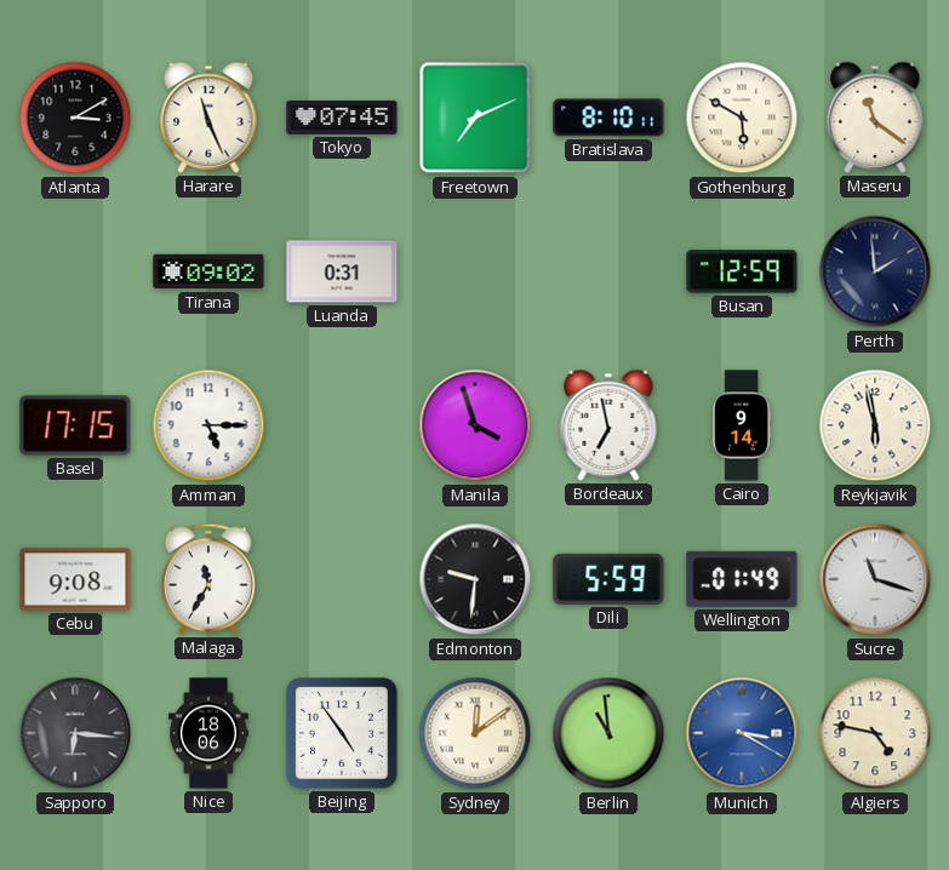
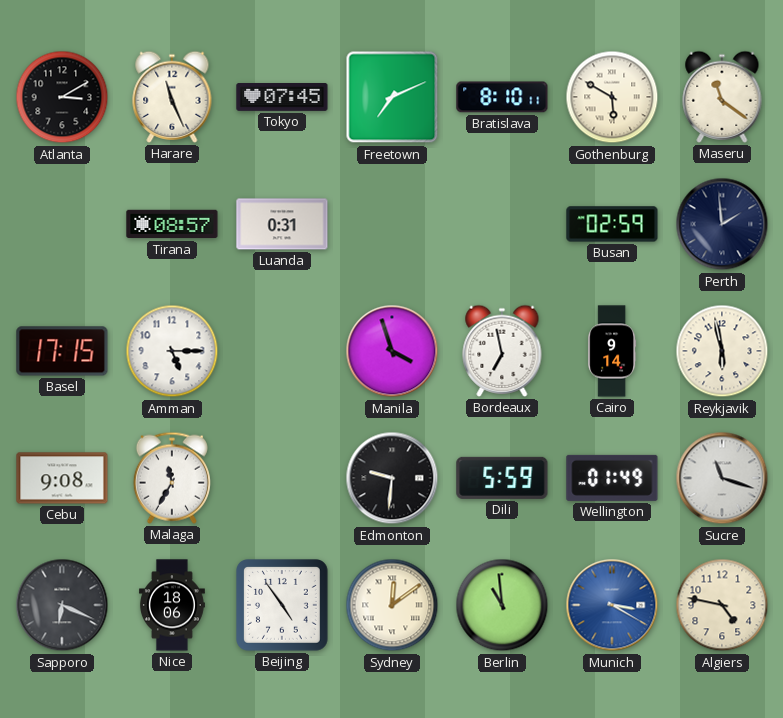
Tirana: 09:02 -> 08:57
Busan: 12:59 -> 02:59
Sapporo: 6:16 -> 6:19
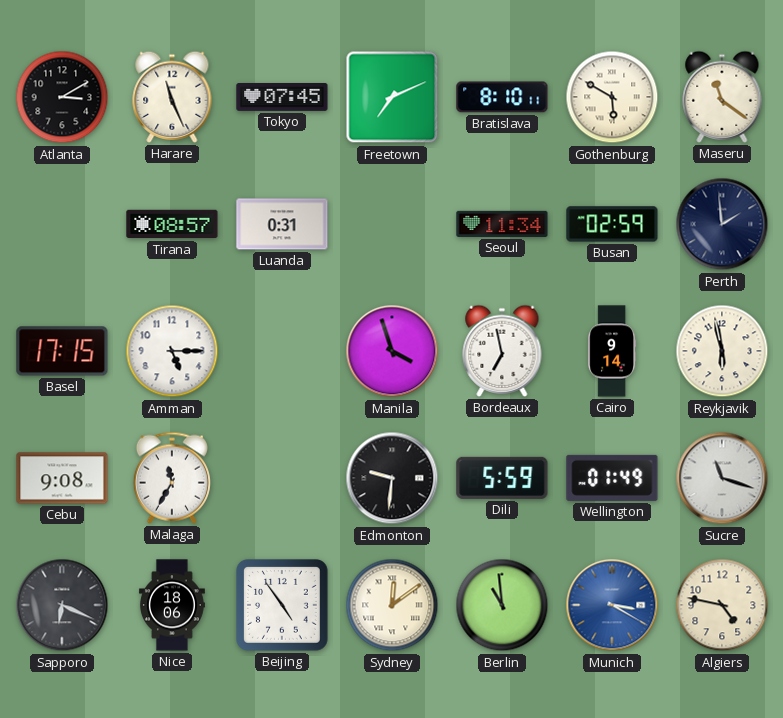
Seoul: none -> 11:34
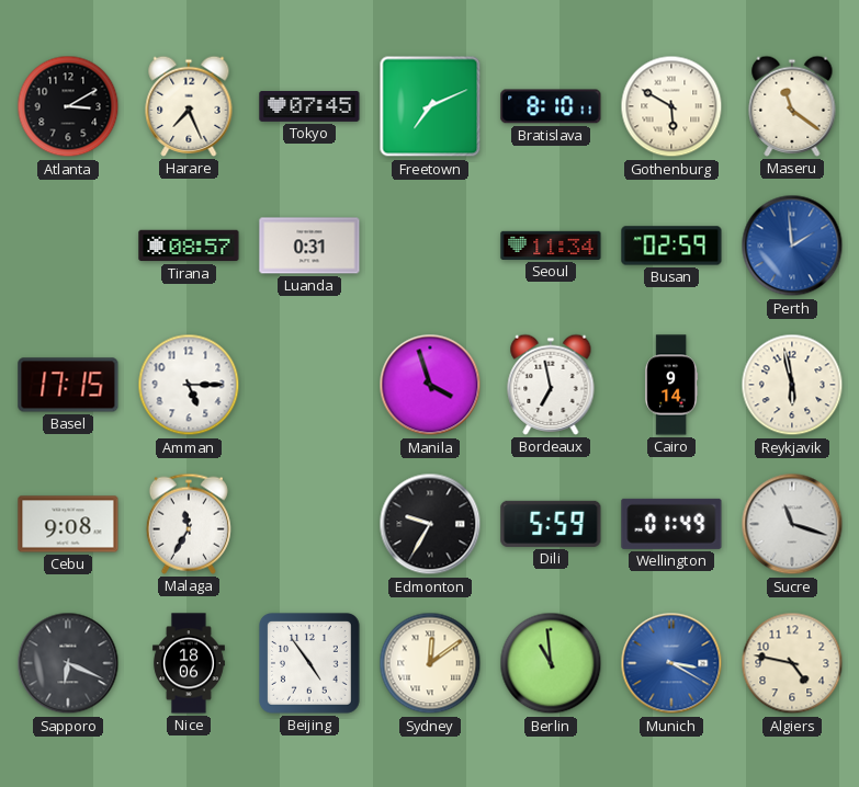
Harare: 11:26 -> 7:26
Perth dial: navy -> blue
Edmonton: 9:31 -> 9:35
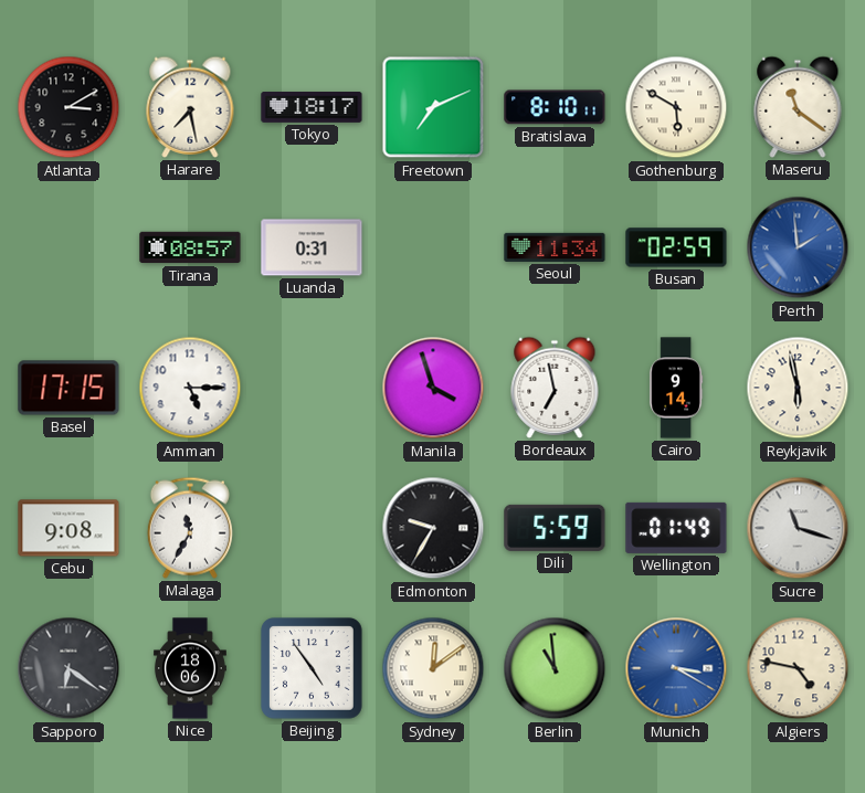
Harare: 7:26 -> 7:28
Tokyo: 07:45 -> 18:17
Sapporo: 6:19 -> 6:21
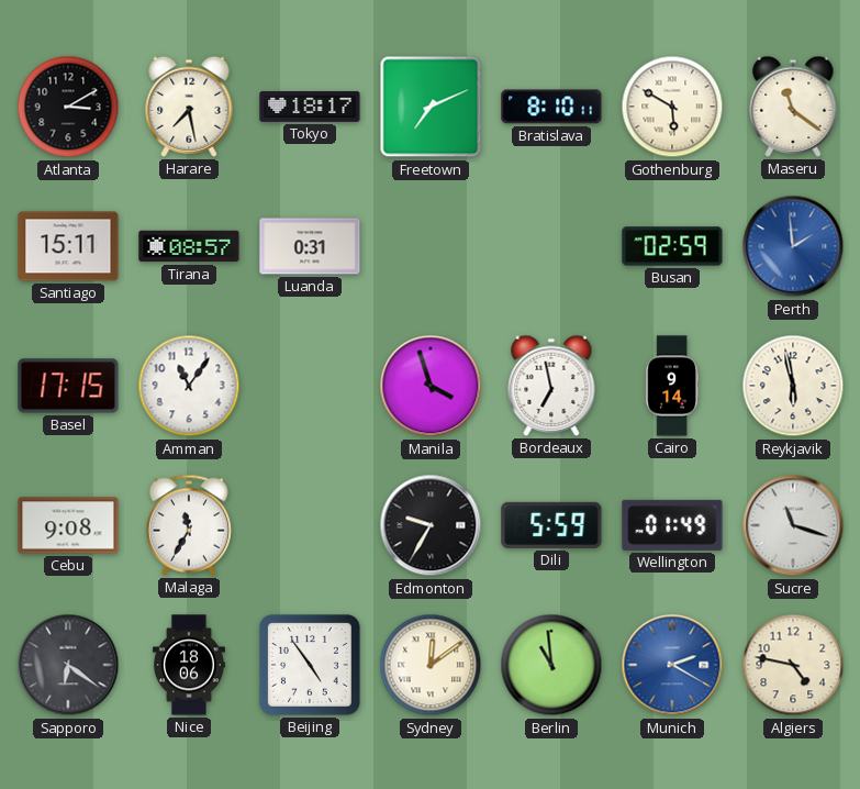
Santiago: none -> 15:11
Seoul: 11:34 -> none
Amman: 5:15 -> 11:06
Munich: 3:20 -> 2:20
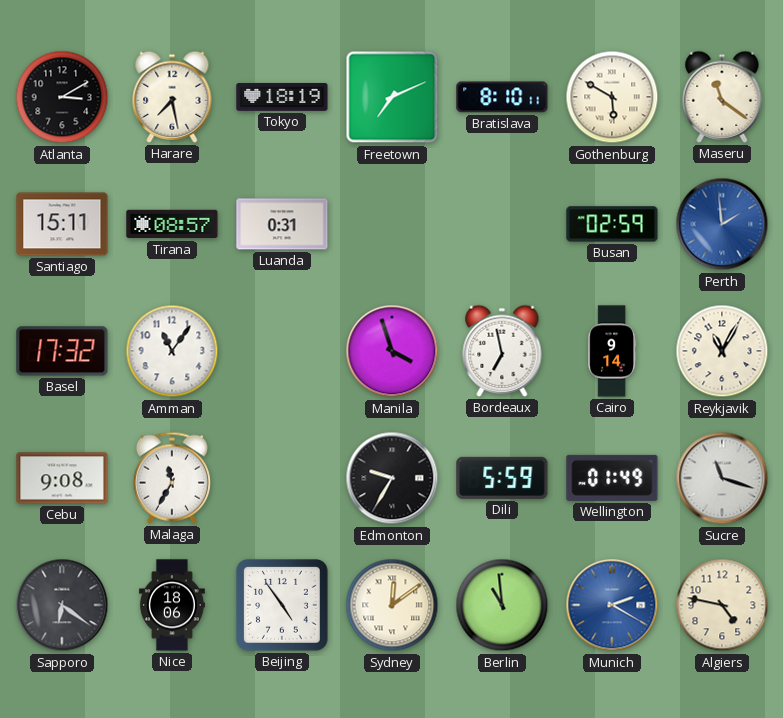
Tokyo: 18:17 -> 18:19
Basel: 17:15 -> 17:32
Reykjavik: 5:58 -> 11:05
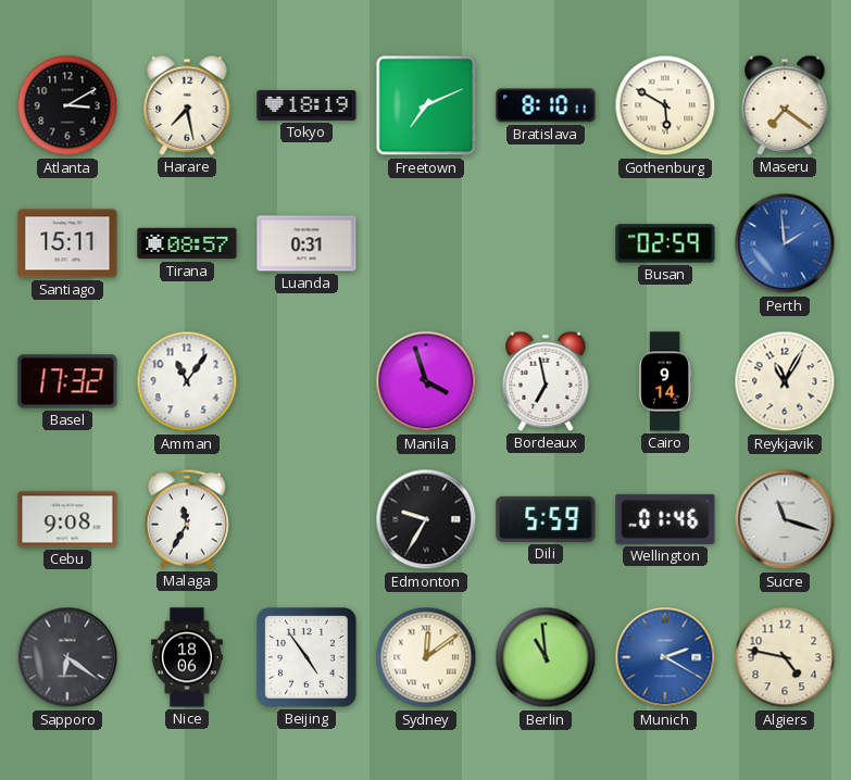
Maseru: 11:21 -> 7:21
Wellington: 01:49 -> 01:46
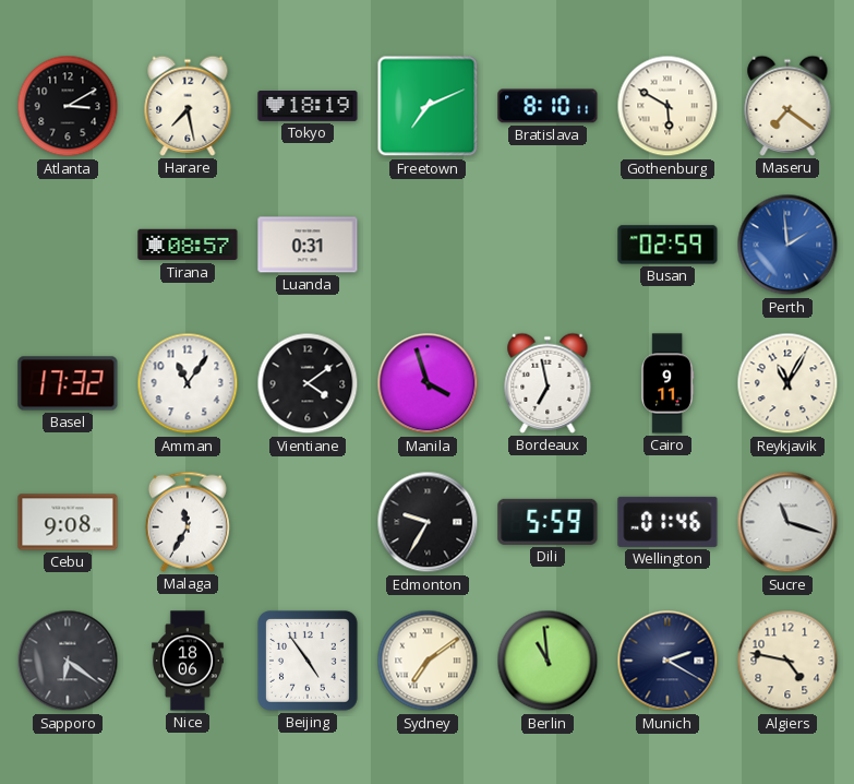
Santiago: 15:11 -> none
Vientiane: none -> 4:09
Cairo: 9:14 -> 9:11
Sydney: 12:09 -> 7:09
Munich dial: blue -> navy
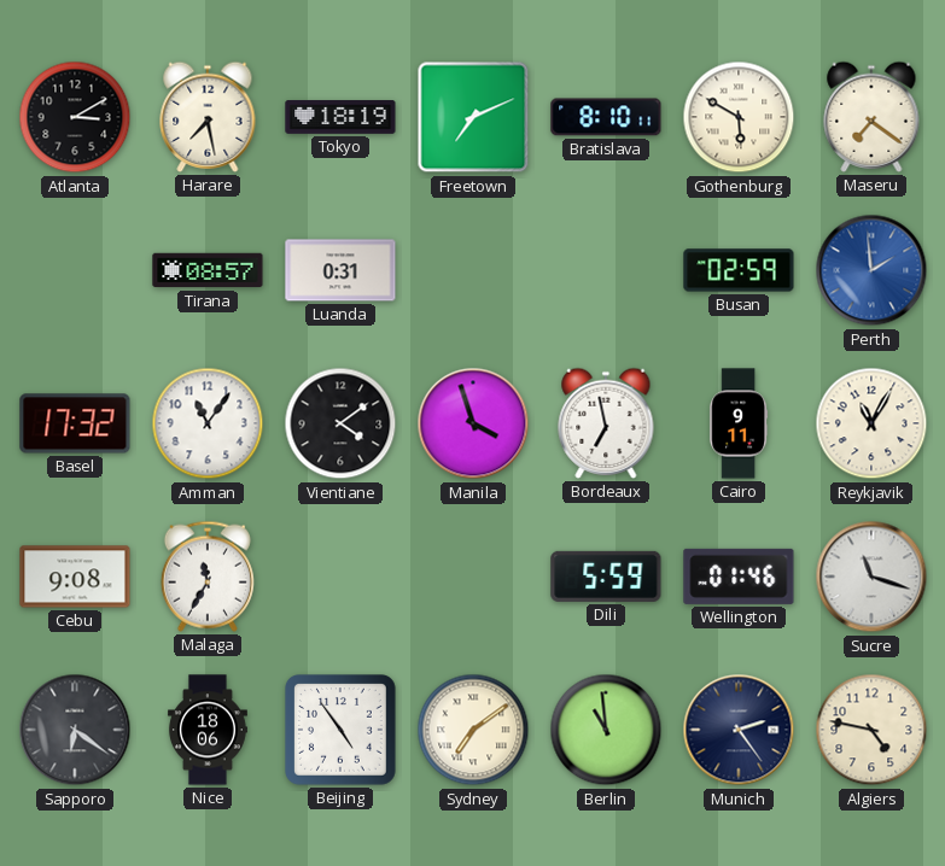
Edmonton: 9:35 -> none
Munich: 2:20 -> 2:24
